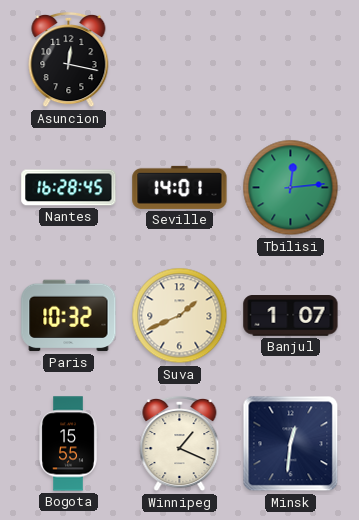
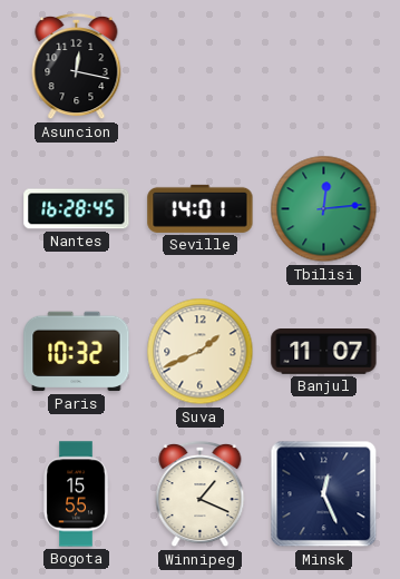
Banjul: 1:07 -> 11:07
Minsk: 12:31 -> 12:26
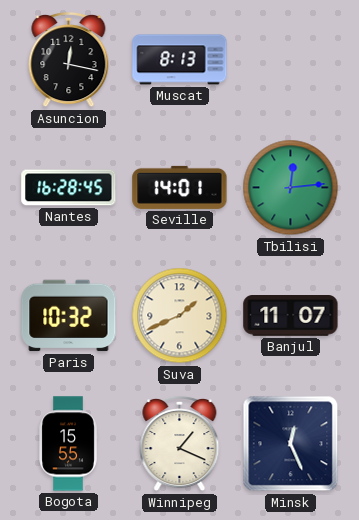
Muscat: none -> 8:13
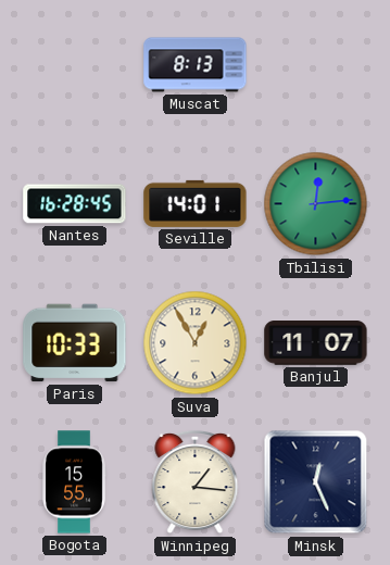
Asuncion: 12:17 -> none
Paris: 10:32 -> 10:33
Suva: 1:41 -> 12:55
Winnipeg: 1:19 -> 1:16
